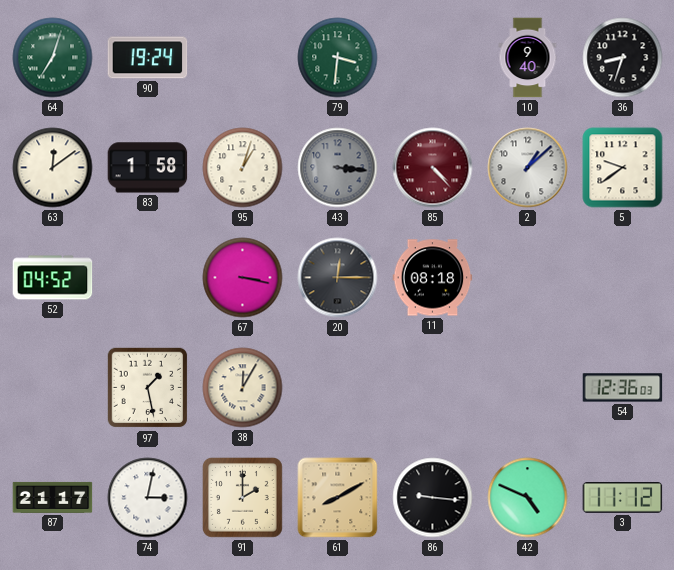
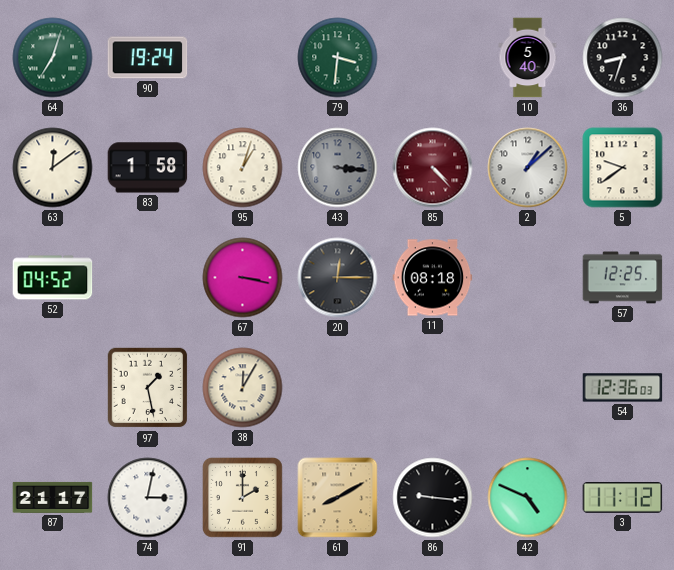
10: 9:40 -> 5:40
57: none -> 12:25
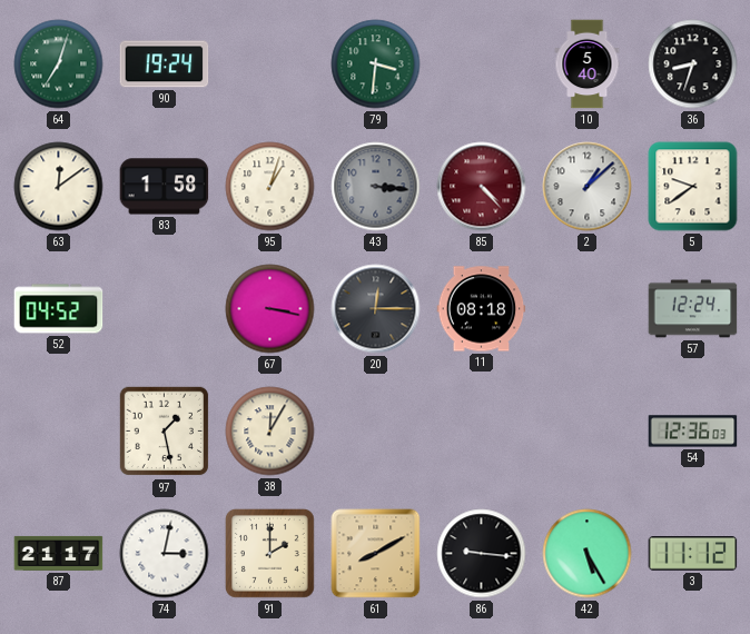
57: 12:25 -> 12:24
42: 4:49 -> 5:25
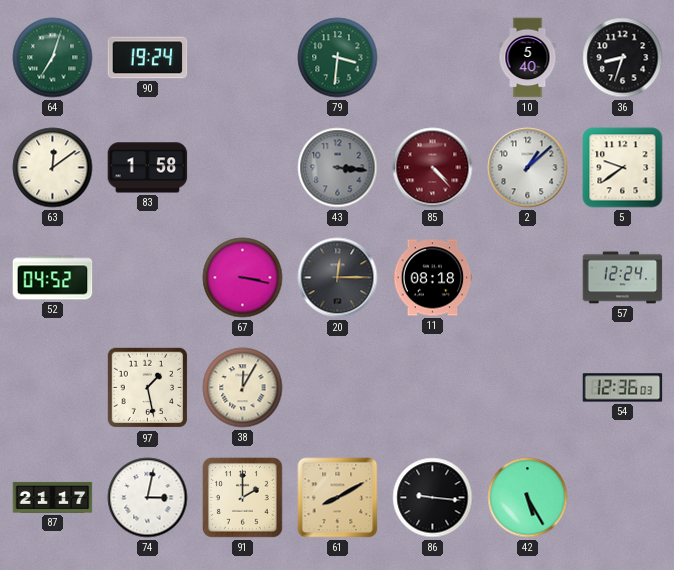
95: 1:03 -> none
3: 11:12 -> none
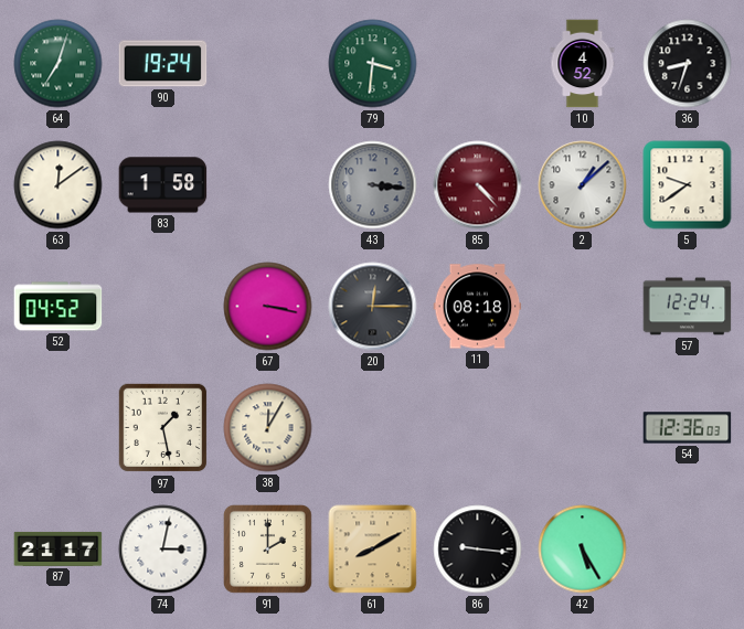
10: 5:40 -> 4:52
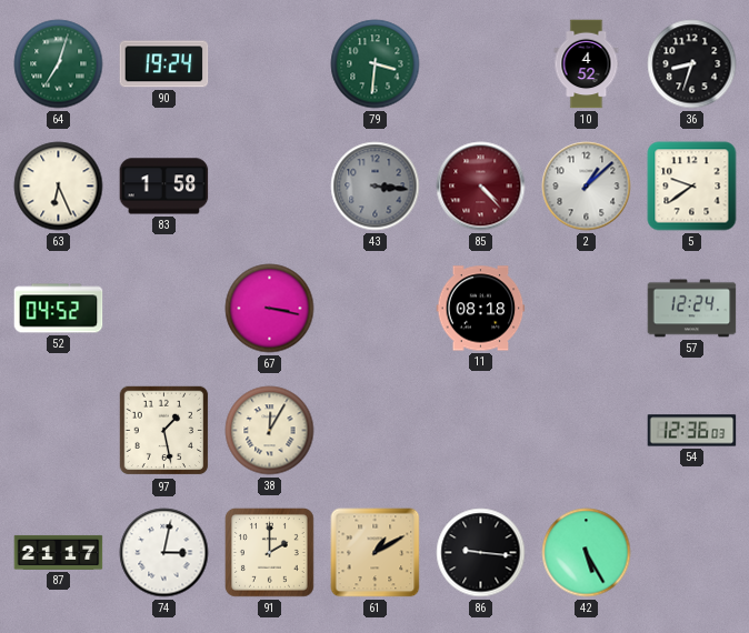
63: 12:09 -> 6:26
20: 12:15 -> none
61: 8:10 -> 1:10
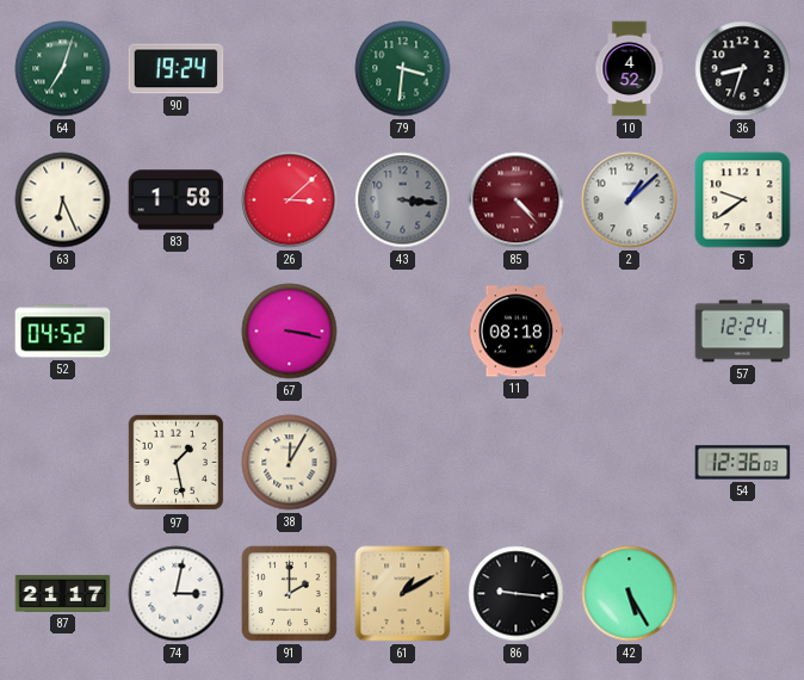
26: none -> 3:08
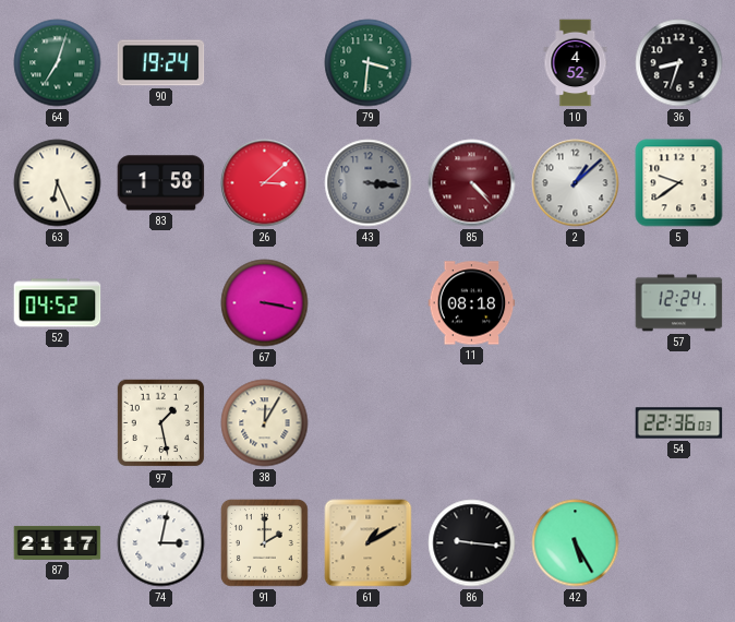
54: 12:36 -> 22:36
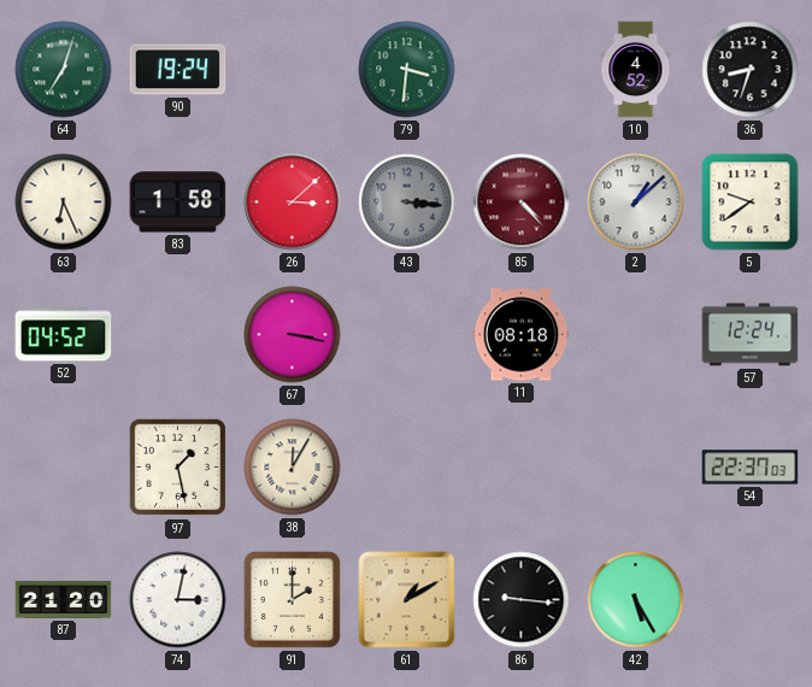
54: 22:36 -> 22:37
87: 21:17 -> 21:20
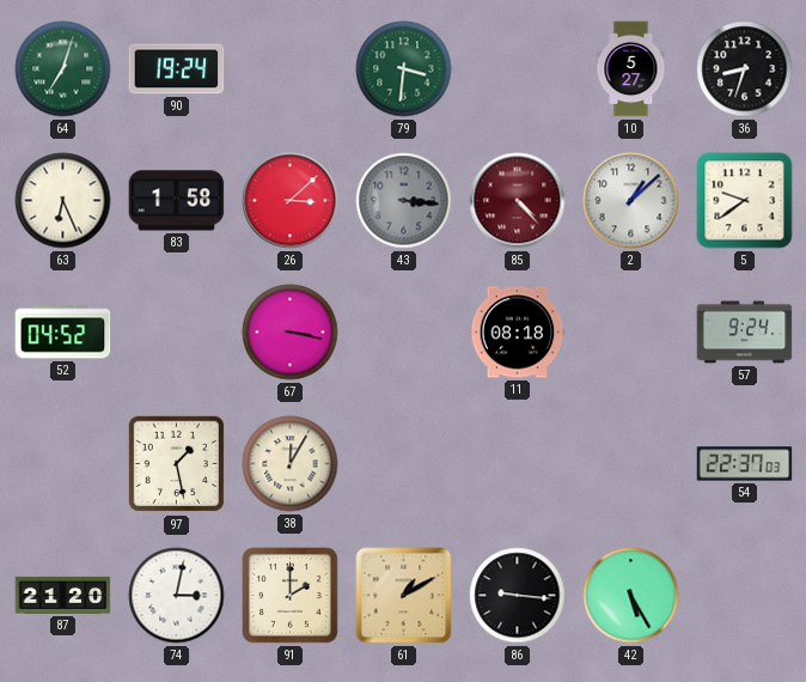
10: 4:52 -> 5:27
57: 12:24 -> 9:24
